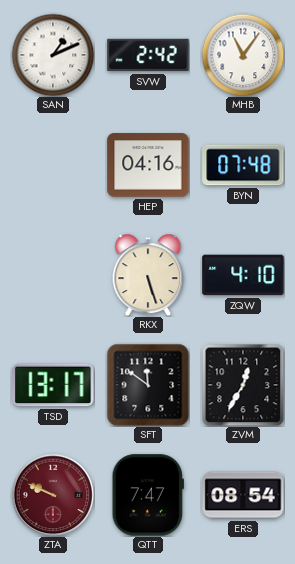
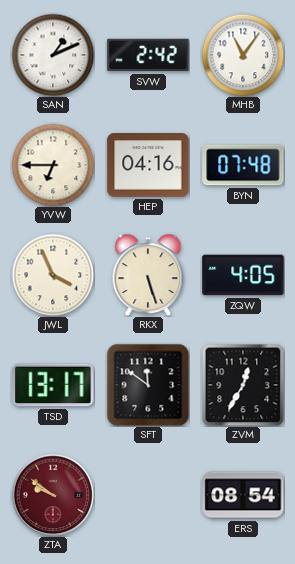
YVW: none -> 6:45
JWL: none -> 3:56
ZQW: 4:10 -> 4:05
ZTA: 9:49 -> 9:51
QTT: 7:47 -> none
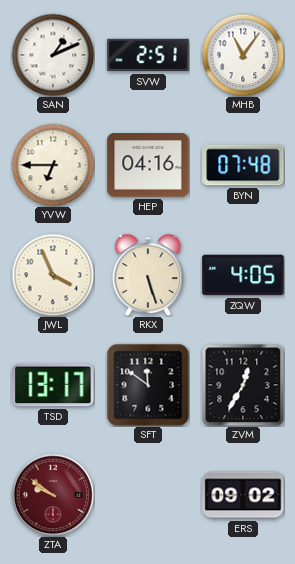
SVW: 2:42 -> 2:51
ERS: 08:54 -> 09:02
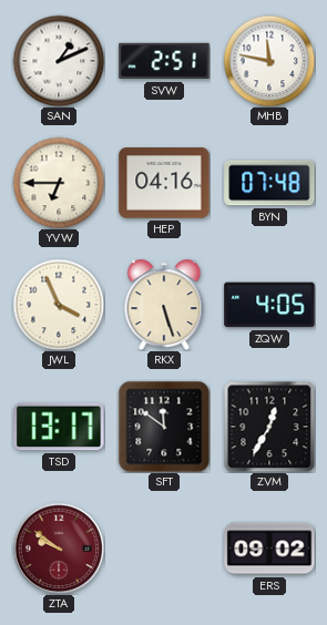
MHB: 11:06 -> 11:47
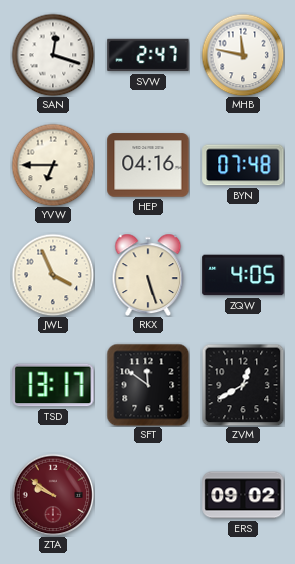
SAN: 1:11 -> 12:18
SVW: 2:51 -> 2:47
ZVM: 12:35 -> 12:40
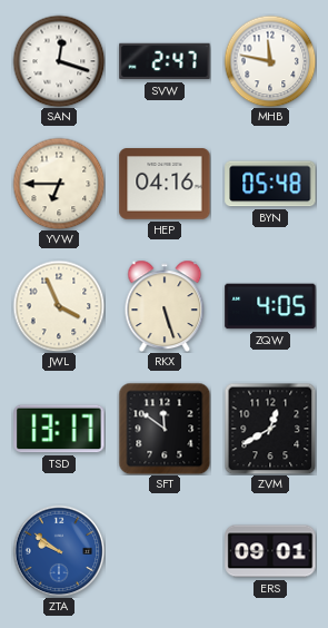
BYN: 07:48 -> 05:48
ZTA dial: burgundy -> blue
ERS: 09:02 -> 09:01
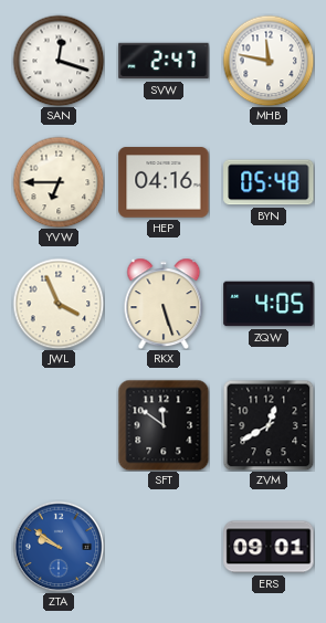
TSD: 13:17 -> none
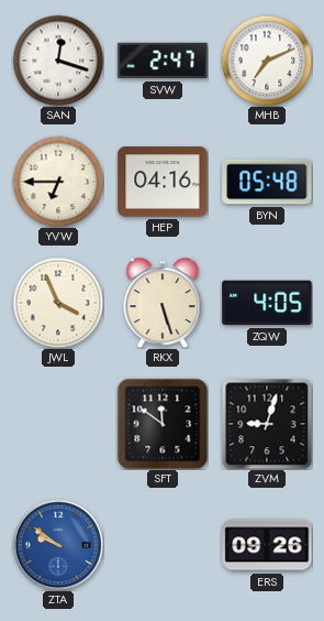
MHB: 11:47 -> 7:11
ZVM: 12:40 -> 9:03
ERS: 09:01 -> 09:26
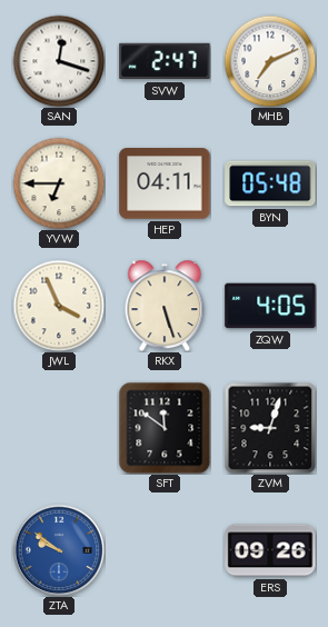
HEP: 04:16 -> 04:11
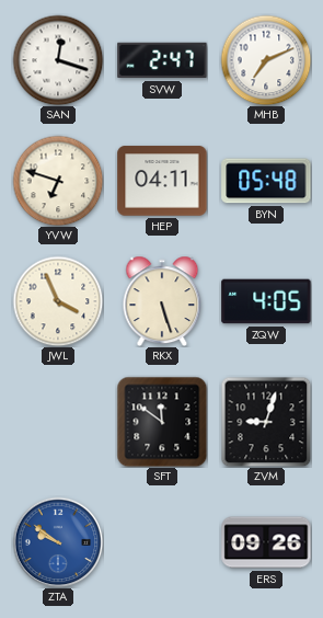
YVW: 6:45 -> 6:48
